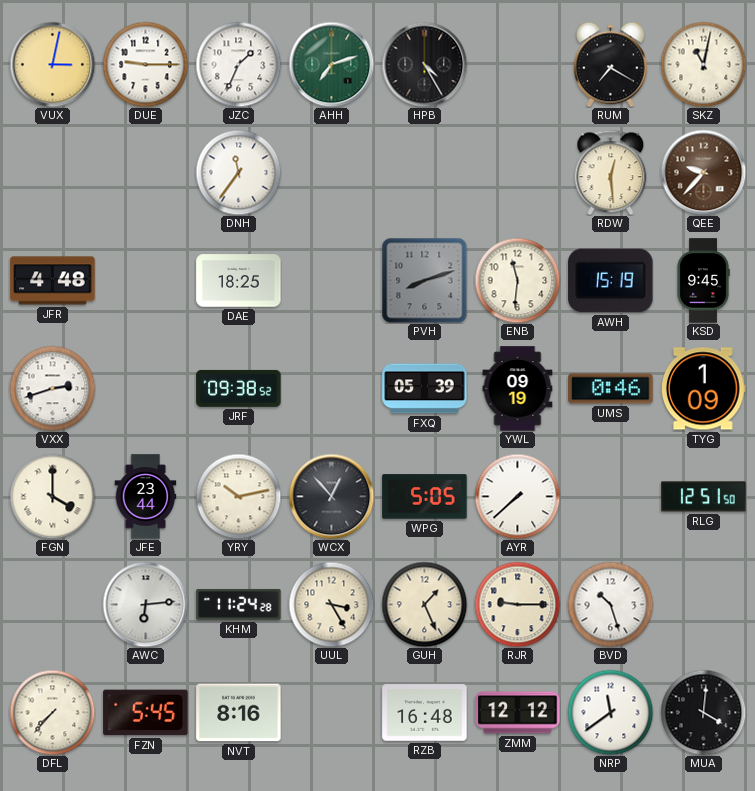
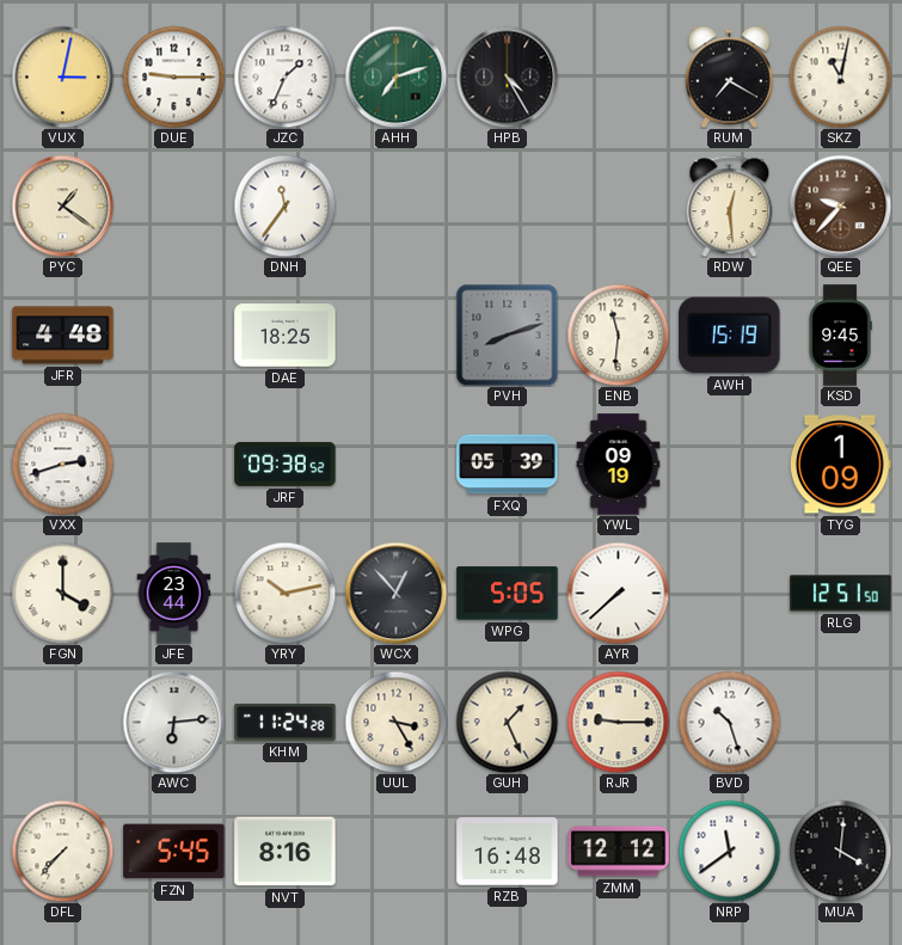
PYC: none -> 1:21
UMS: 0:46 -> none
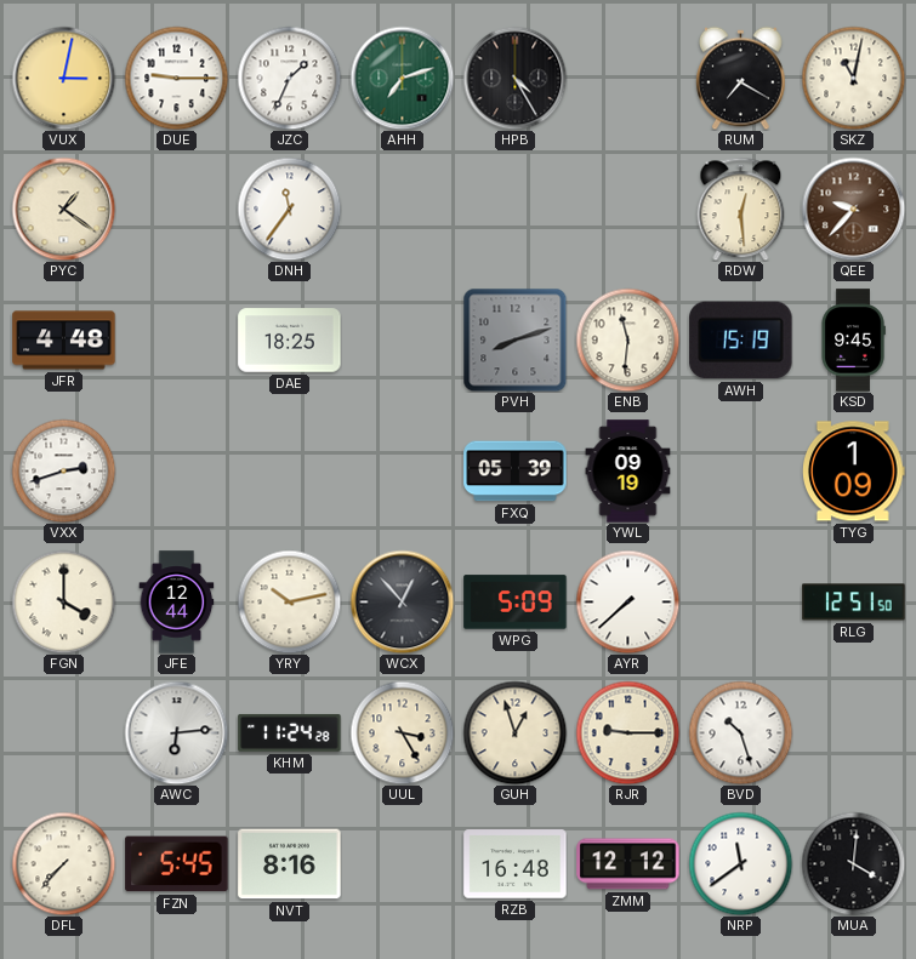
JRF: 09:38 -> none
JFE: 23:44 -> 12:44
WPG: 5:05 -> 5:09
GUH: 1:26 -> 12:57
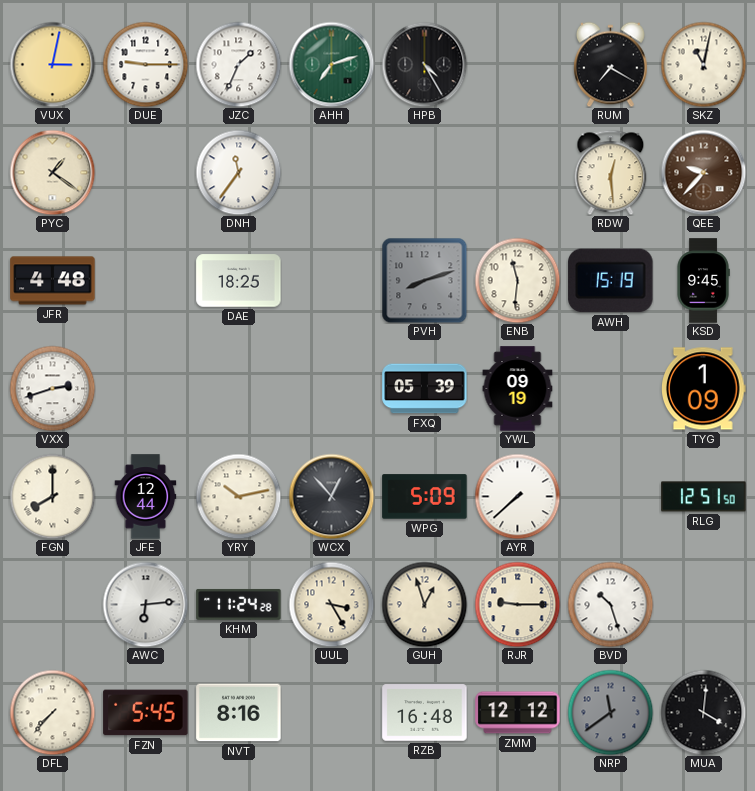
FGN: 4:00 -> 8:00
NRP dial: white -> grey
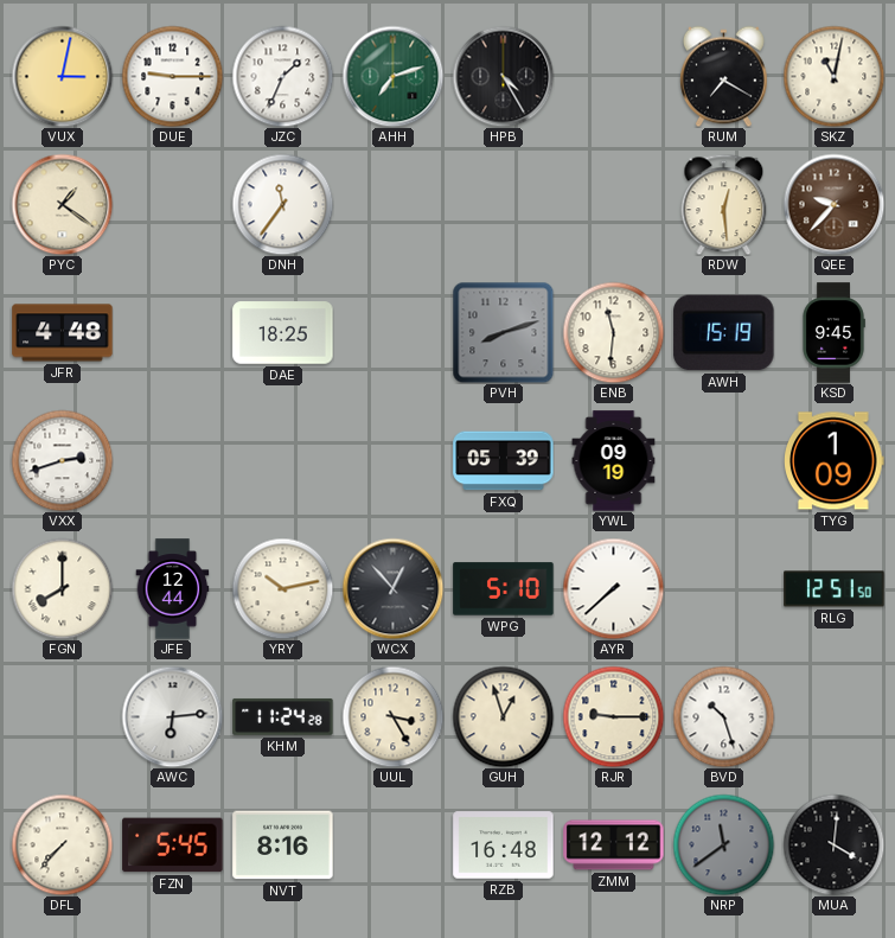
WPG: 5:09 -> 5:10
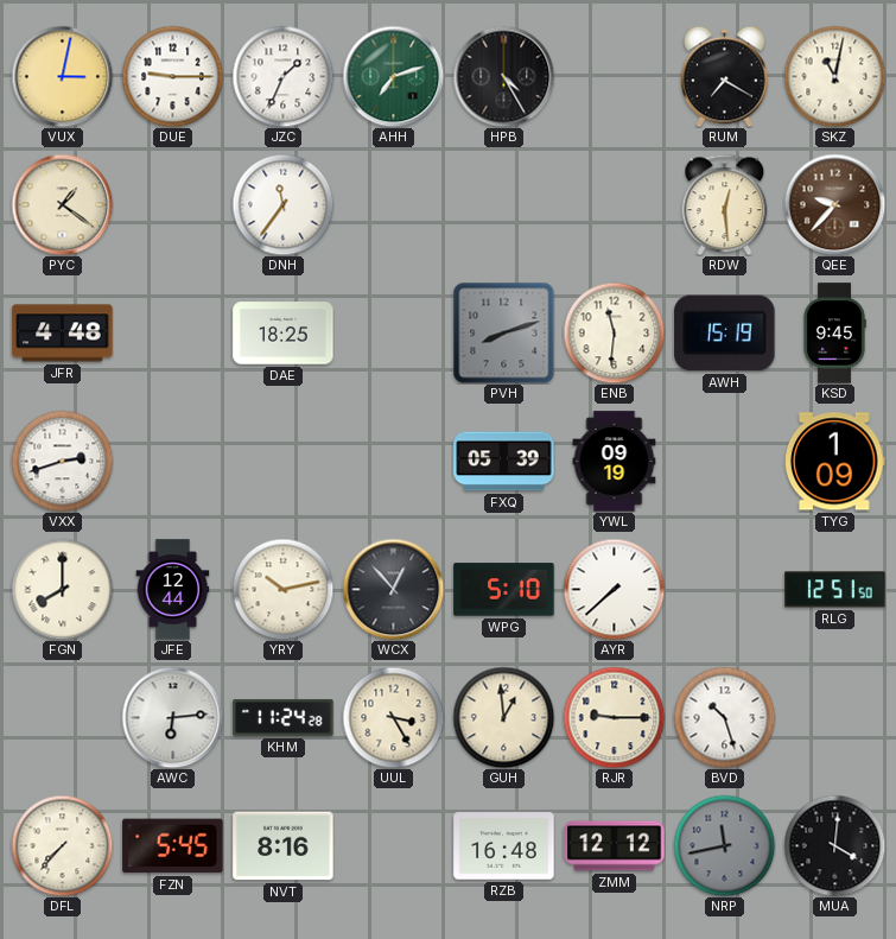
GUH: 12:57 -> 12:59
NRP: 11:39 -> 11:43
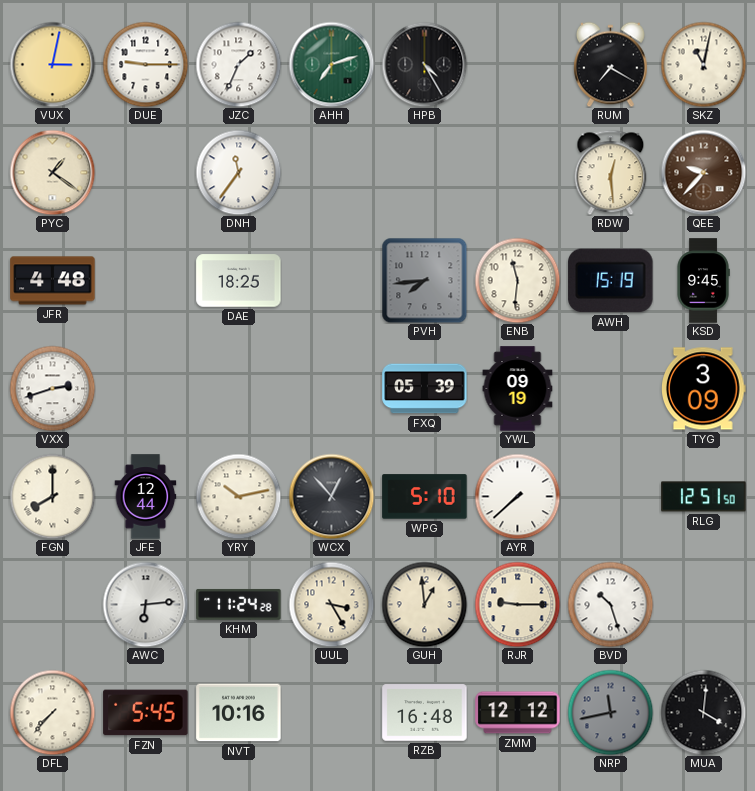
PVH: 8:12 -> 7:44
TYG: 1:09 -> 3:09
NVT: 8:16 -> 10:16
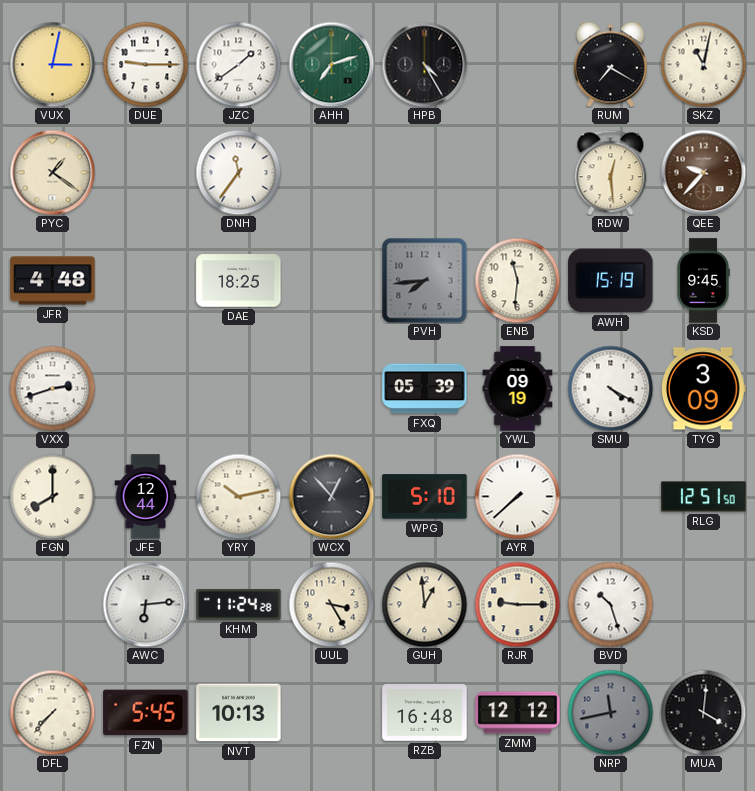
JZC: 1:34 -> 1:39
SMU: none -> 4:20
NVT: 10:16 -> 10:13
